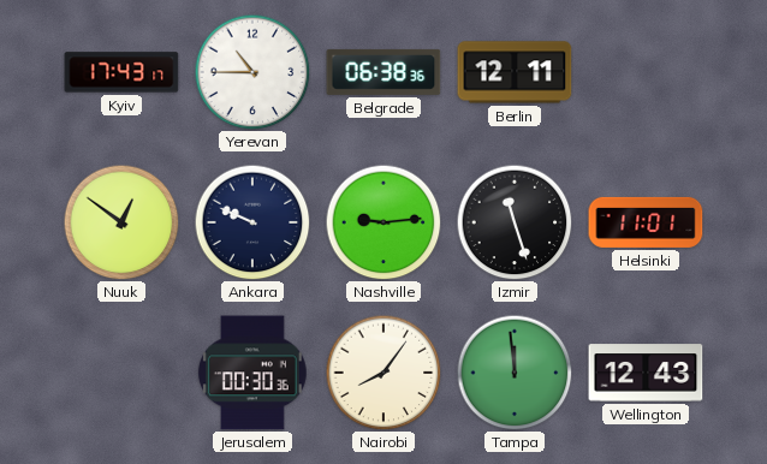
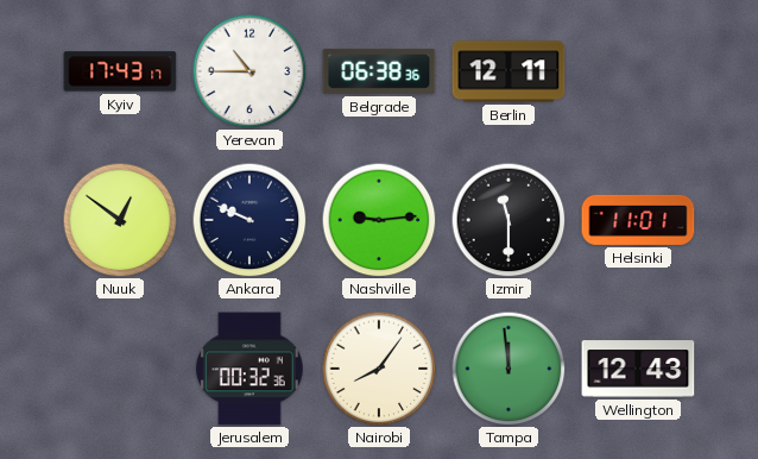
Izmir: 11:27 -> 11:30
Jerusalem: 00:30 -> 00:32
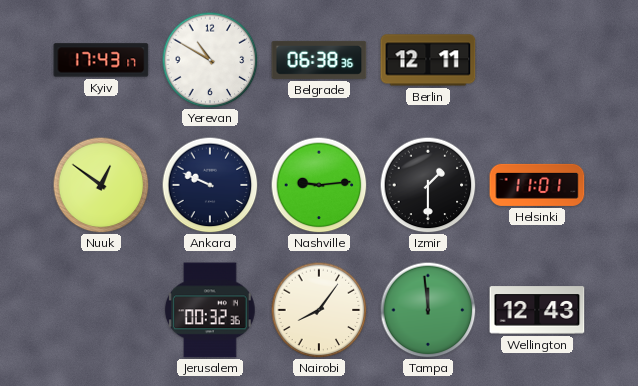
Yerevan: 10:45 -> 10:50
Izmir: 11:30 -> 1:30
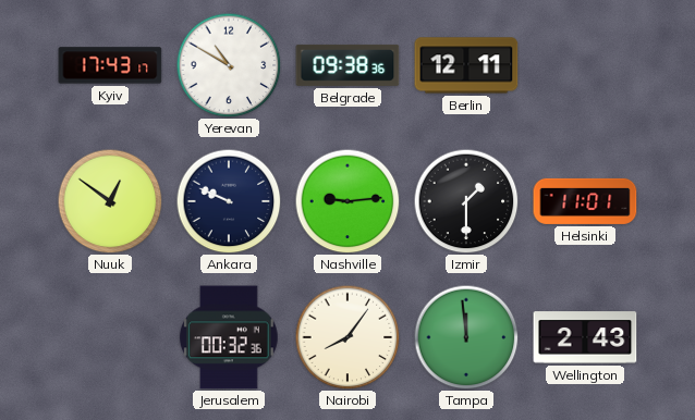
Belgrade: 06:38 -> 09:38
Wellington: 12:43 -> 2:43
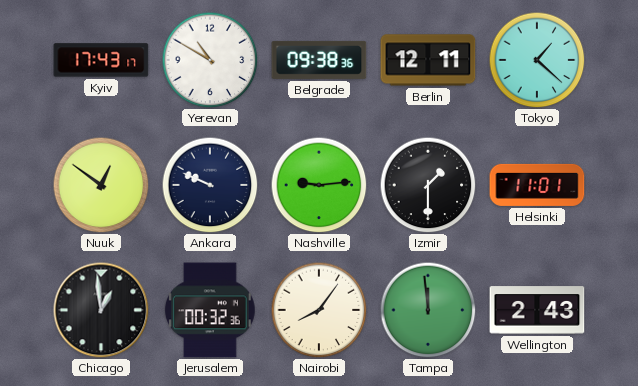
Tokyo: none -> 1:22
Chicago: none -> 12:59
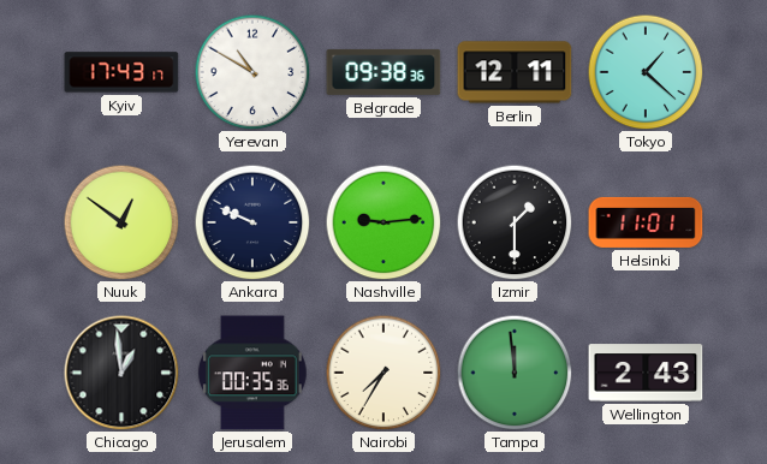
Jerusalem: 00:32 -> 00:35
Nairobi: 8:06 -> 7:35
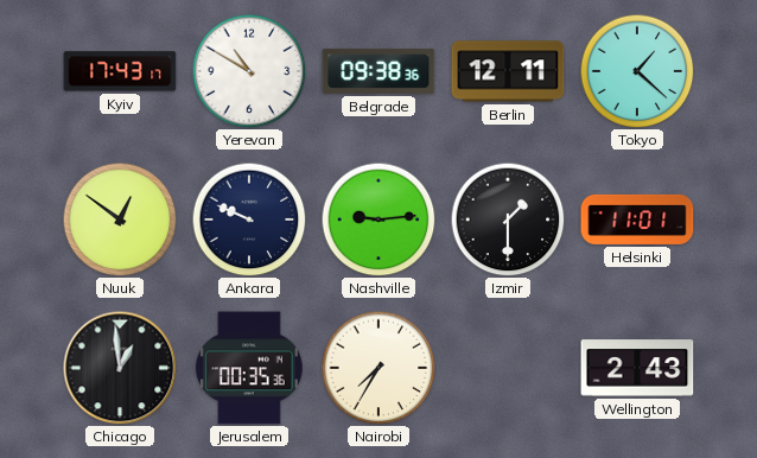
Tampa: 11:59 -> none
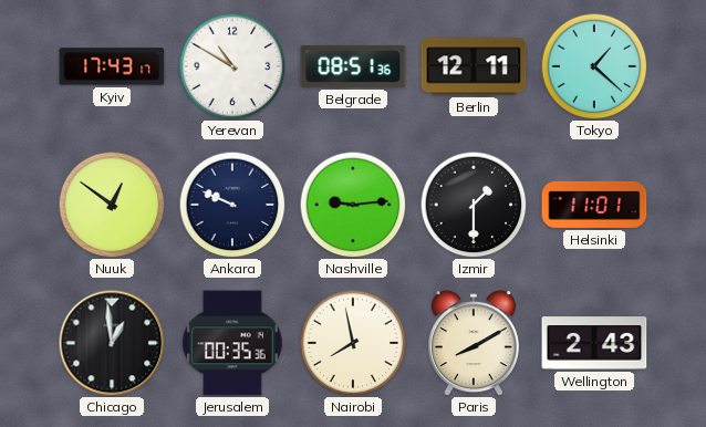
Belgrade: 09:38 -> 08:51
Nairobi: 7:35 -> 7:58
Paris: none -> 8:10
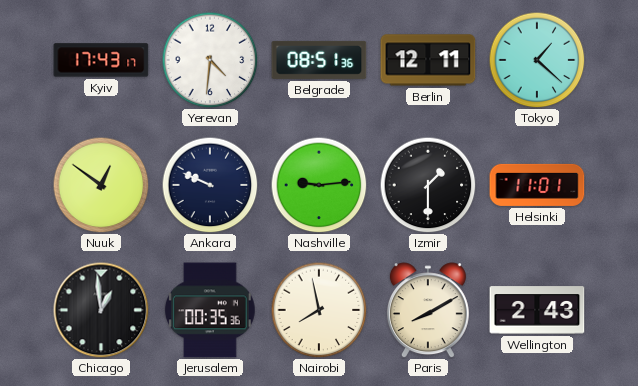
Yerevan: 10:50 -> 4:31
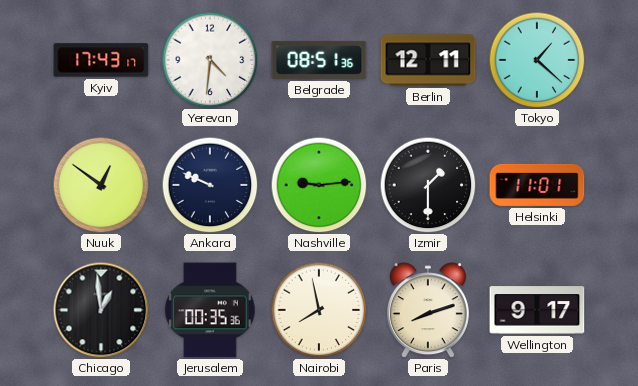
Paris: 8:10 -> 8:12
Wellington: 2:43 -> 9:17
